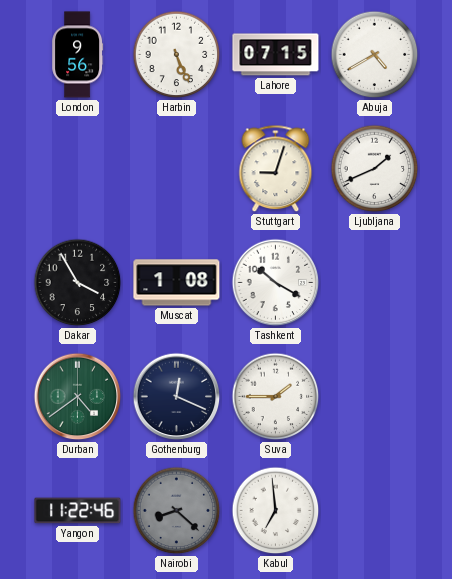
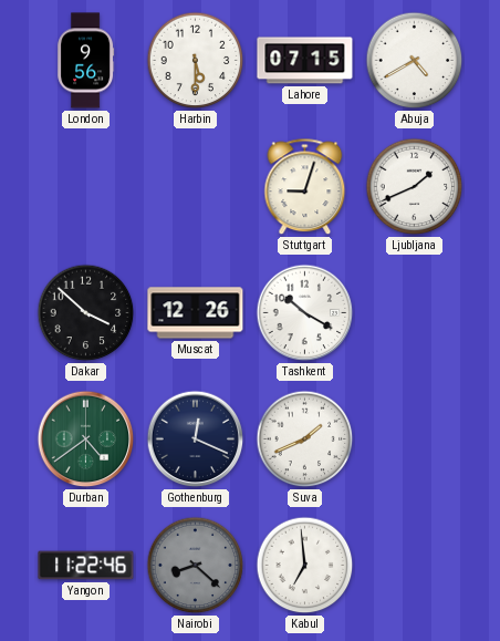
Harbin: 5:26 -> 5:30
Dakar: 3:55 -> 3:52
Muscat: 1:08 -> 12:26
Suva: 1:45 -> 1:41
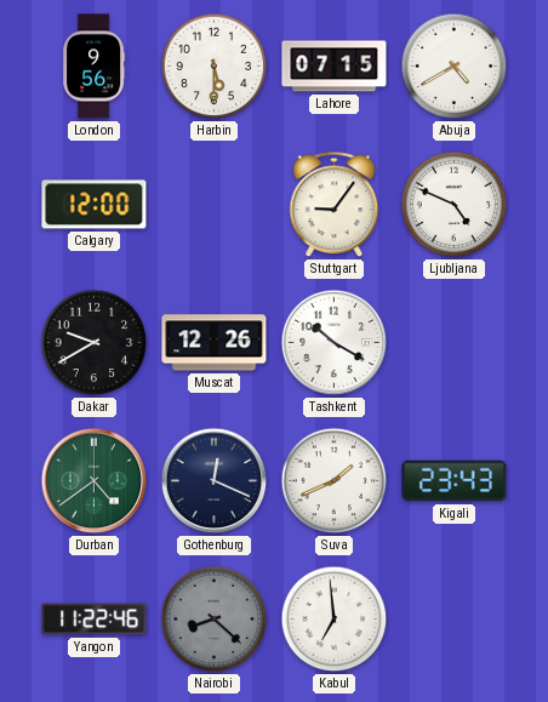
Calgary: none -> 12:00
Stuttgart: 9:03 -> 9:06
Ljubljana: 1:41 -> 4:49
Dakar: 3:52 -> 9:40
Kigali: none -> 23:43
